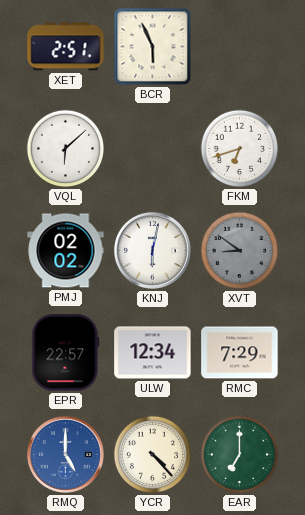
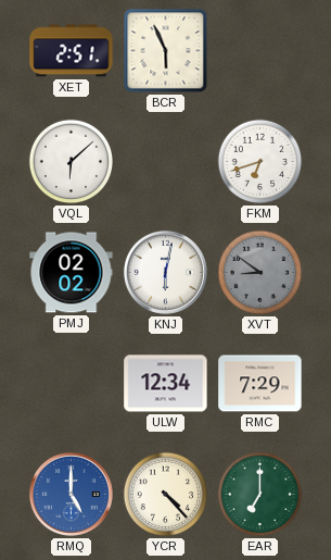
EPR: 22:57 -> none
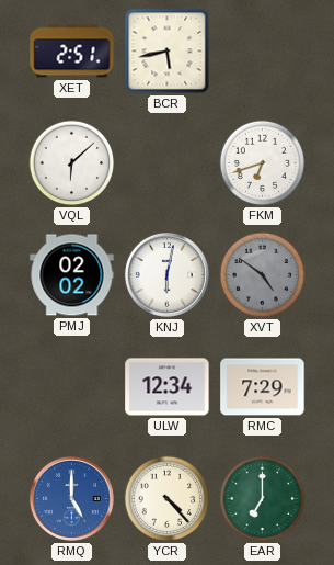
BCR: 5:56 -> 5:43
XVT: 8:51 -> 4:51
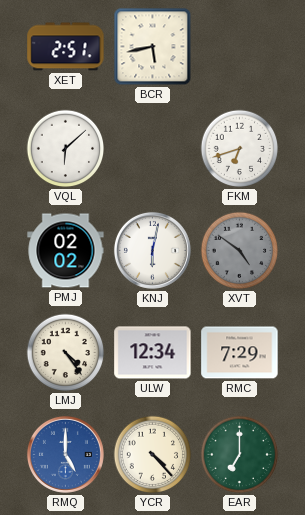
LMJ: none -> 4:24
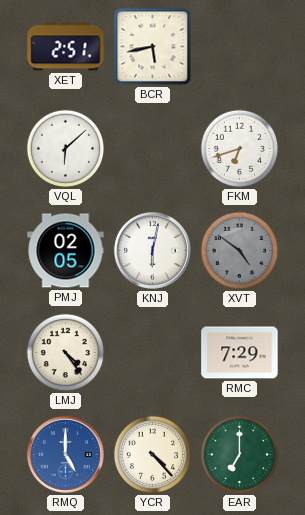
PMJ: 02:02 -> 02:05
ULW: 12:34 -> none
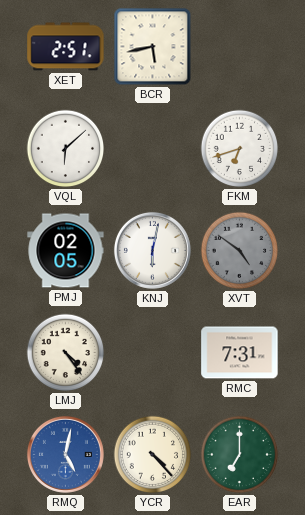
RMC: 7:29 -> 7:31
RMQ: 5:00 -> 5:02
